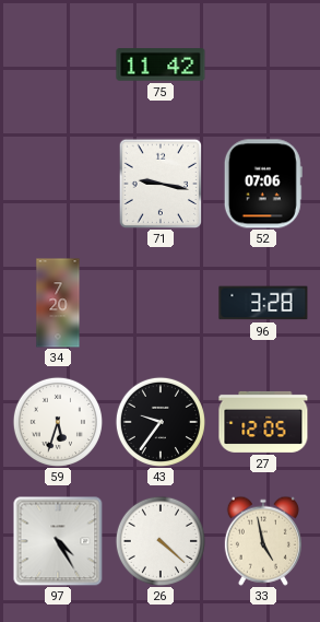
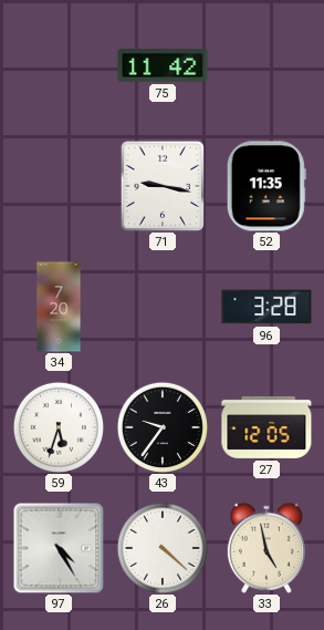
52: 07:06 -> 11:35
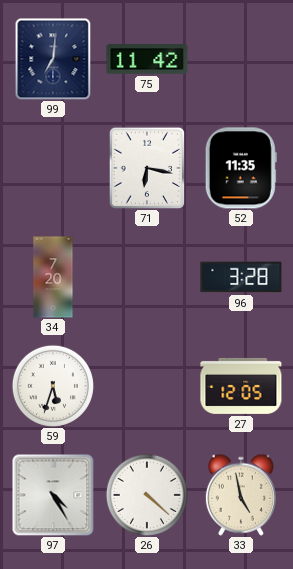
99: none -> 7:01
71: 9:17 -> 6:17
43: 9:36 -> none
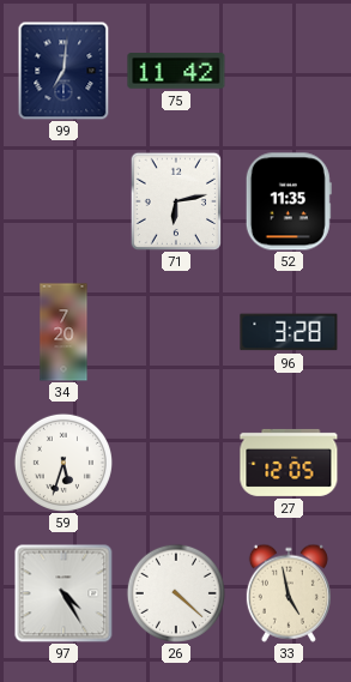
71: 6:17 -> 6:13
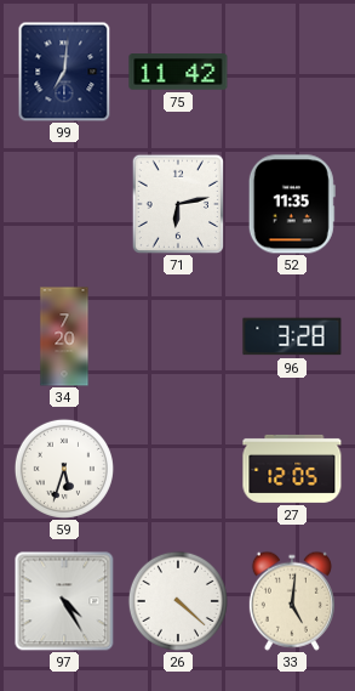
33: 4:58 -> 5:01
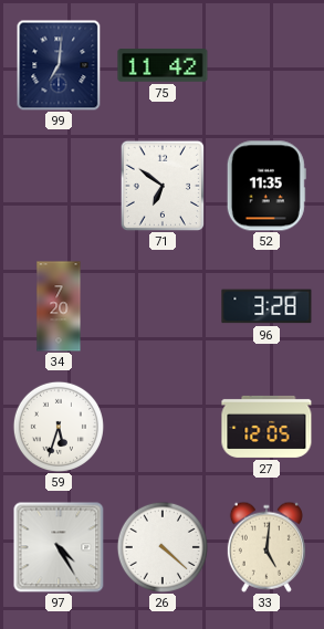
71: 6:13 -> 6:51
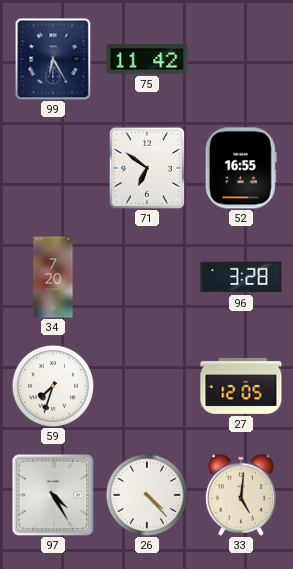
99: 7:01 -> 6:25
52: 11:35 -> 16:55
59: 5:33 -> 7:33
26: 4:22 -> 4:23
